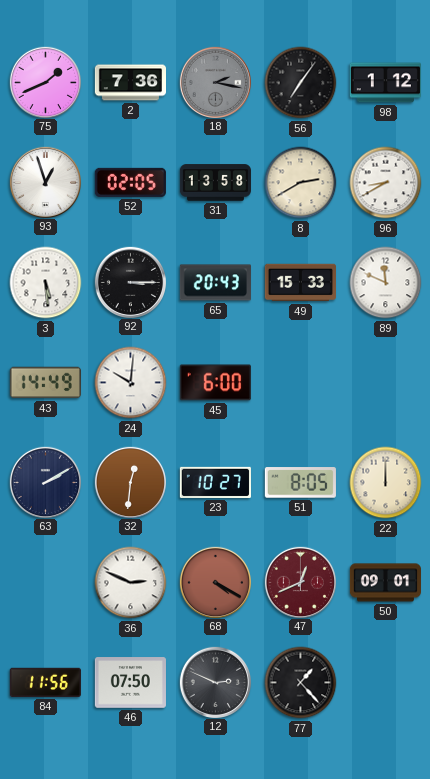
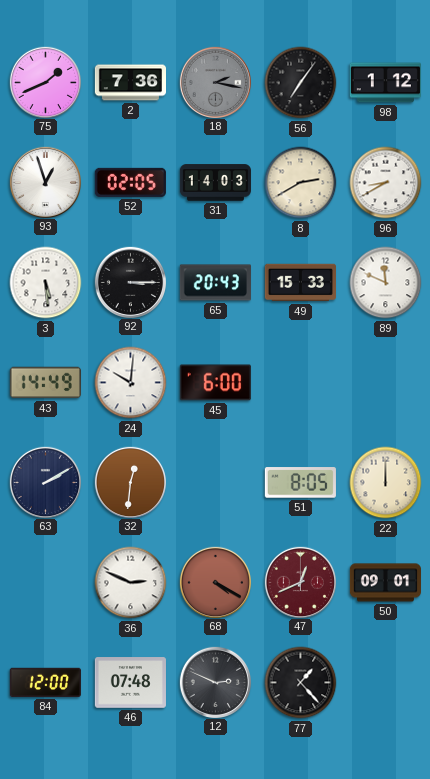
31: 13:58 -> 14:03
23: 10:27 -> none
84: 11:56 -> 12:00
46: 07:50 -> 07:48
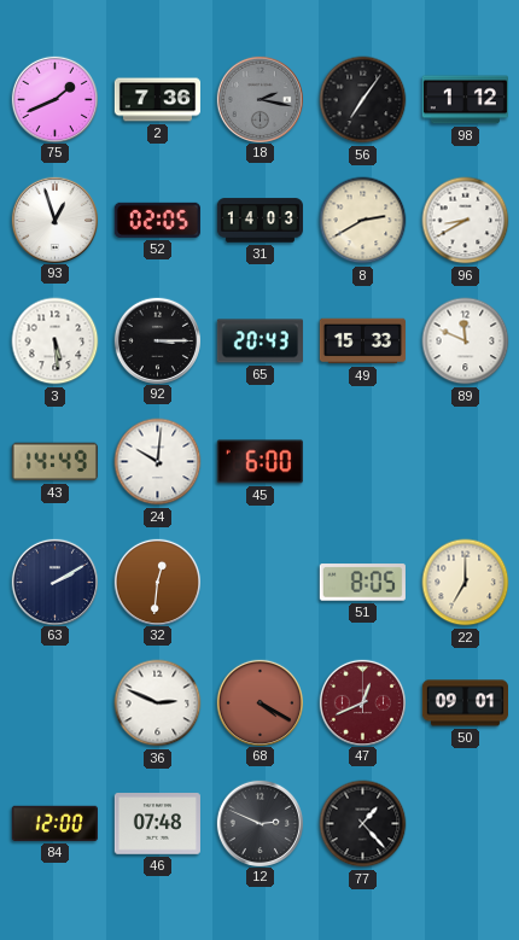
22: 12:00 -> 7:00
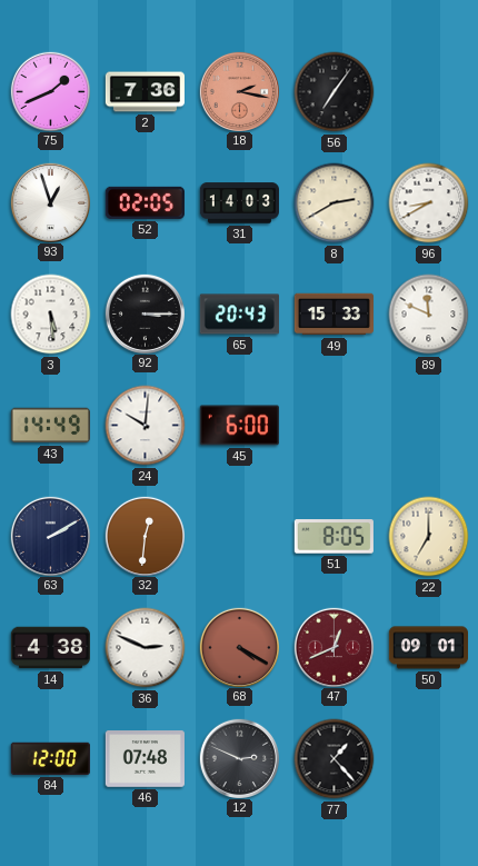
18 dial: grey -> salmon
98: 1:12 -> none
14: none -> 4:38
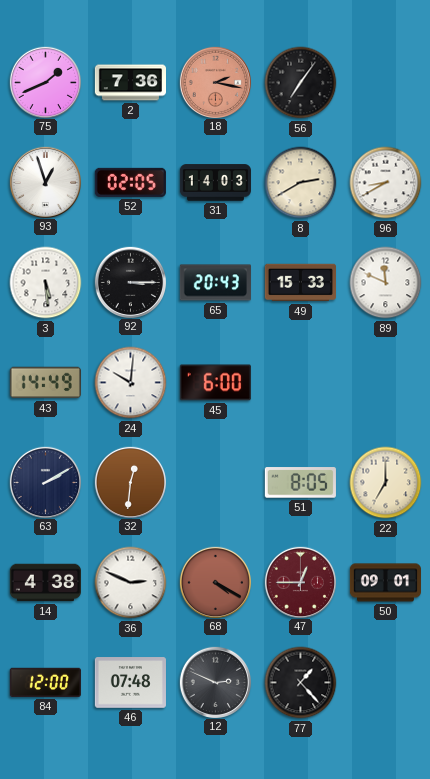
47: 12:41 -> 12:45
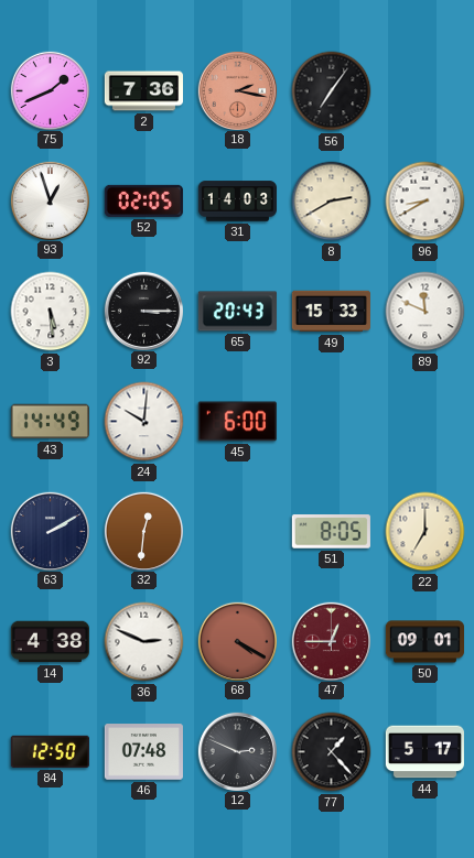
84: 12:00 -> 12:50
44: none -> 5:17
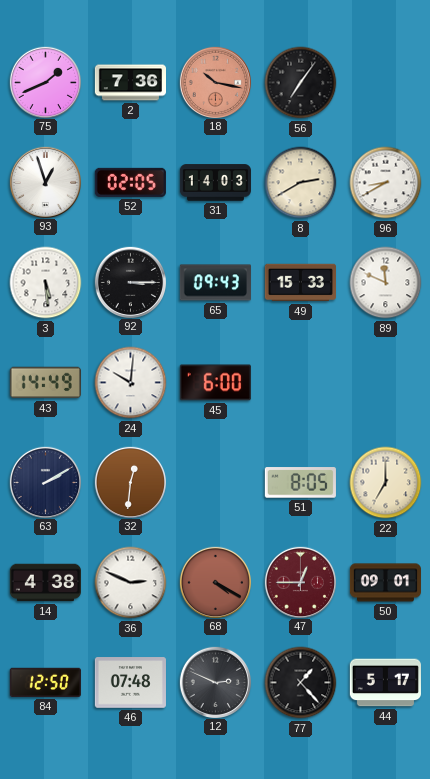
18: 2:17 -> 10:17
65: 20:43 -> 09:43
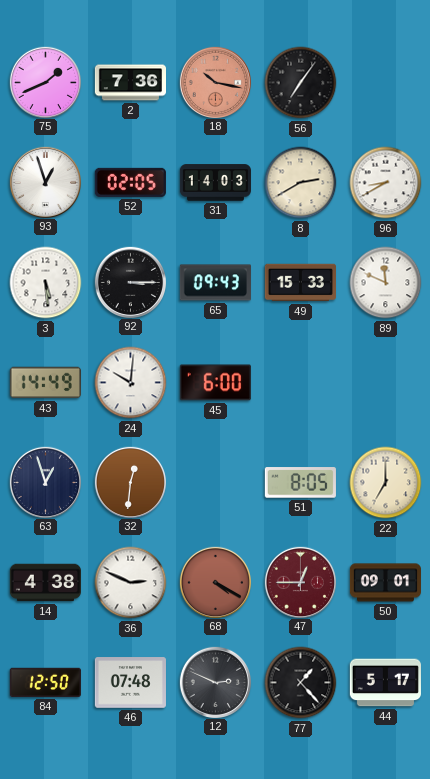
63: 2:10 -> 12:57
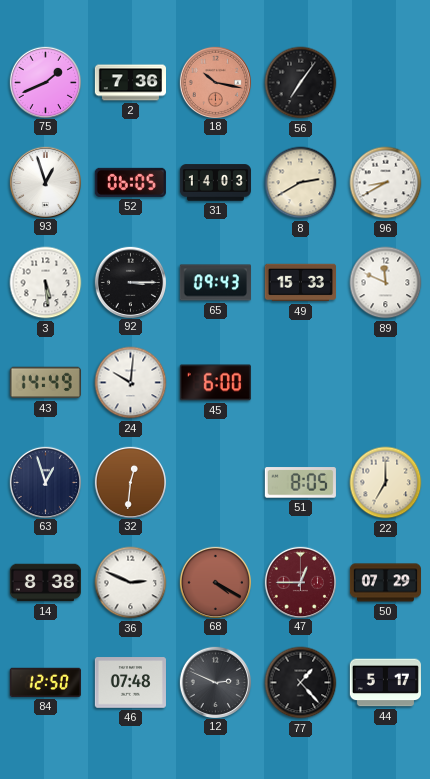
52: 02:05 -> 06:05
14: 4:38 -> 8:38
50: 09:01 -> 07:29
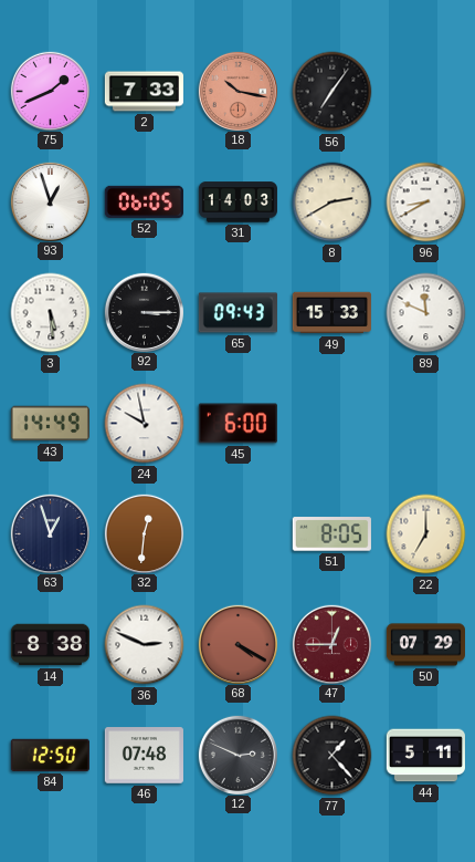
2: 7:36 -> 7:33
24: 10:01 -> 9:58
44: 5:17 -> 5:11
